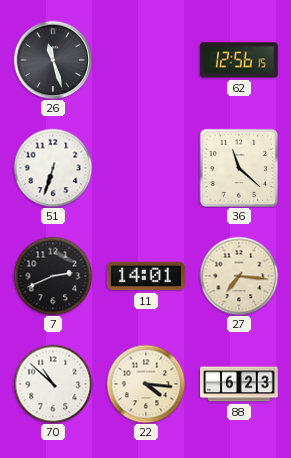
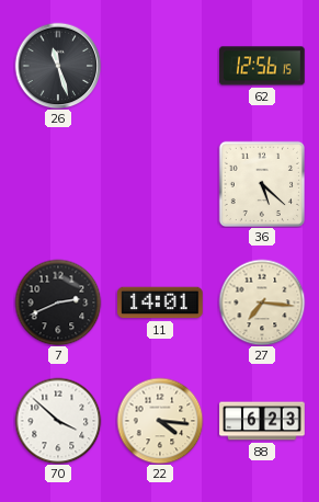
51: 6:33 -> none
36: 11:22 -> 5:22
70: 10:52 -> 3:52
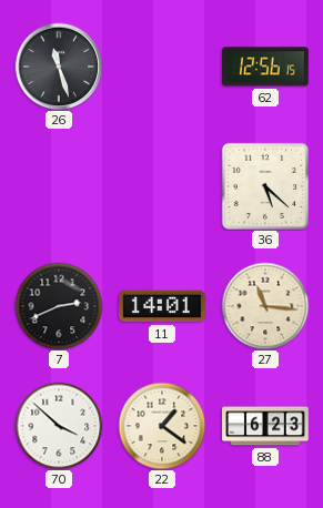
27: 7:16 -> 11:16
22: 4:16 -> 1:21
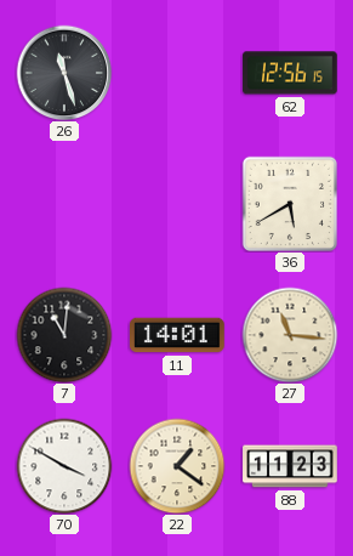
36: 5:22 -> 5:40
7: 2:41 -> 11:01
70: 3:52 -> 3:50
88: 6:23 -> 11:23
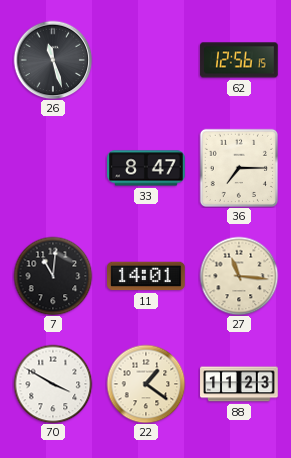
33: none -> 8:47
36: 5:40 -> 7:15
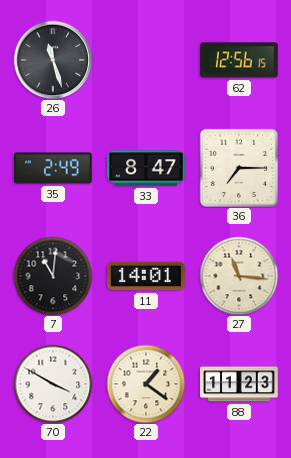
35: none -> 2:49
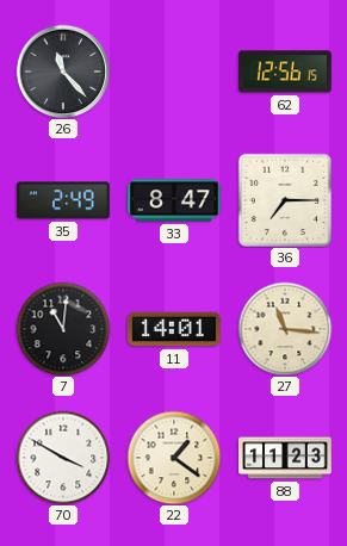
26: 11:27 -> 11:23
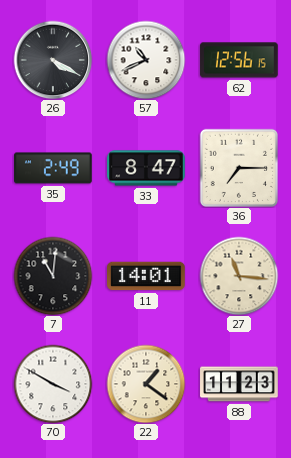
26: 11:23 -> 4:20
57: none -> 10:41
